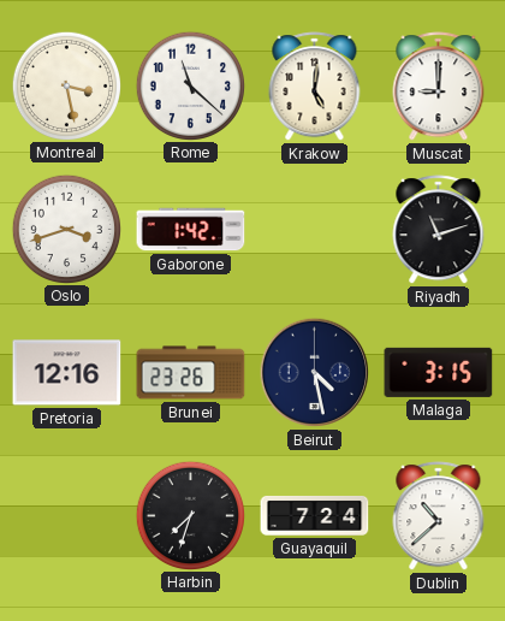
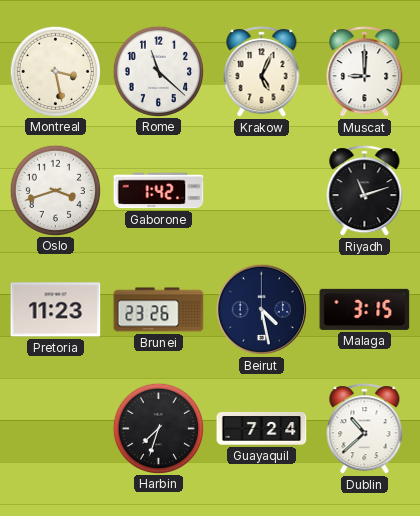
Krakow: 5:01 -> 5:04
Pretoria: 12:16 -> 11:23
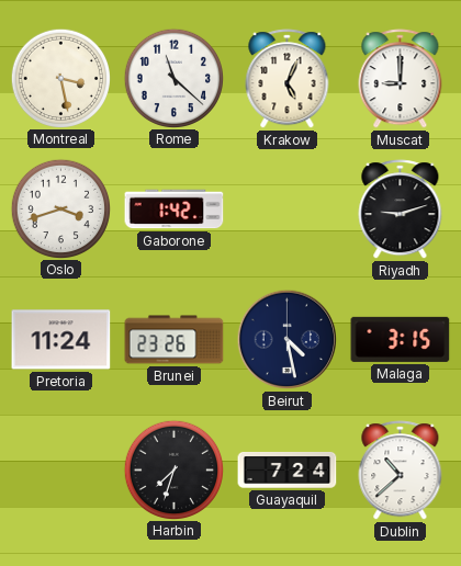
Riyadh: 11:12 -> 9:12
Pretoria: 11:23 -> 11:24
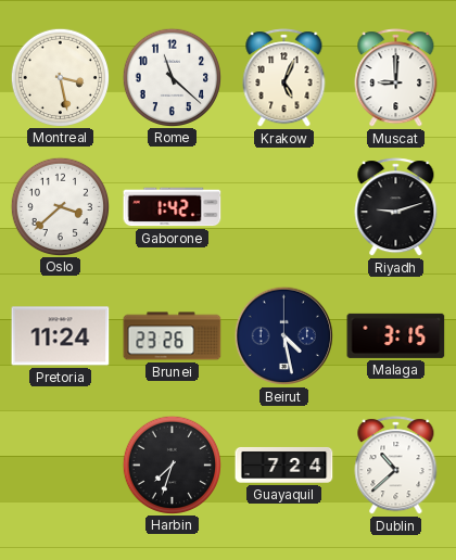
Oslo: 3:42 -> 3:38
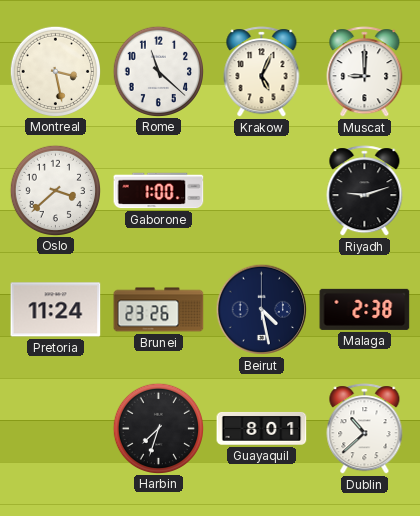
Gaborone: 1:42 -> 1:00
Malaga: 3:15 -> 2:38
Guayaquil: 7:24 -> 8:01
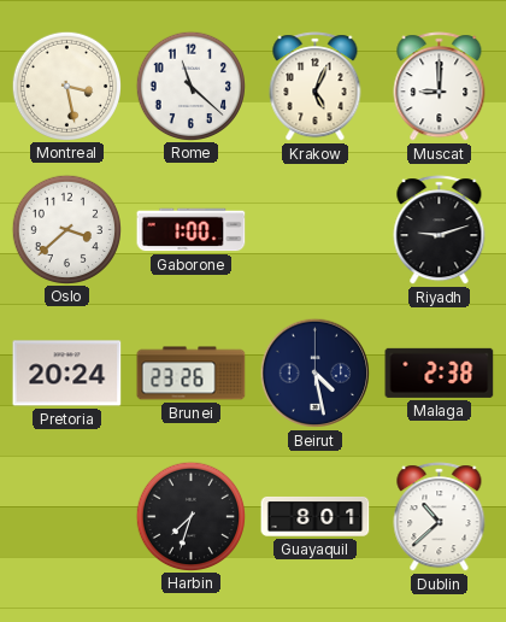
Pretoria: 11:24 -> 20:24
